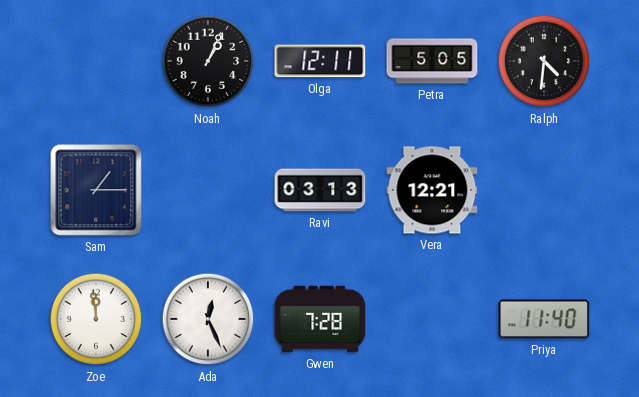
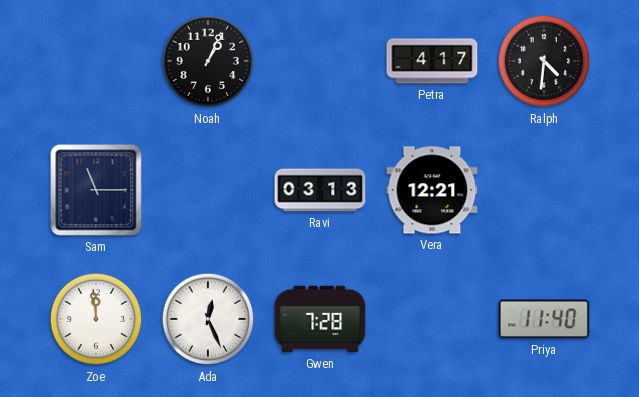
Olga: 12:11 -> none
Petra: 5:05 -> 4:17
Sam: 1:15 -> 11:15
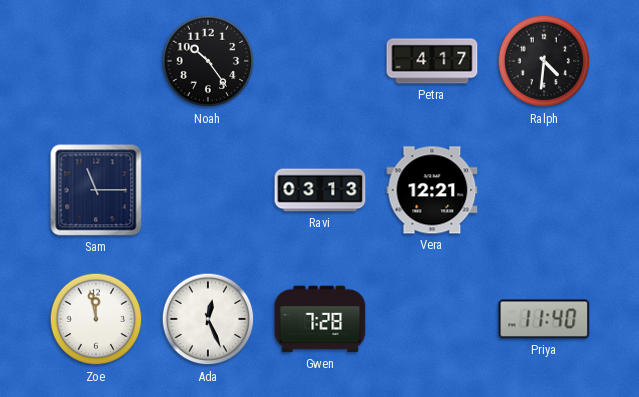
Noah: 1:04 -> 10:24
Zoe: 11:59 -> 11:58
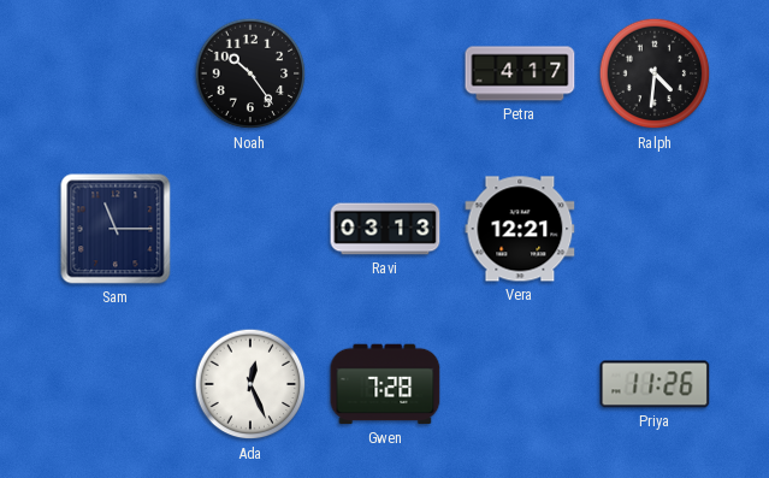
Zoe: 11:58 -> none
Priya: 11:40 -> 11:26
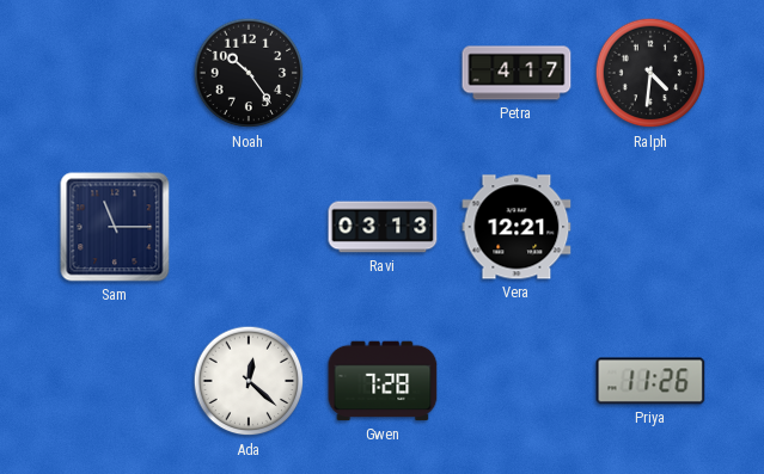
Ada: 12:26 -> 12:22
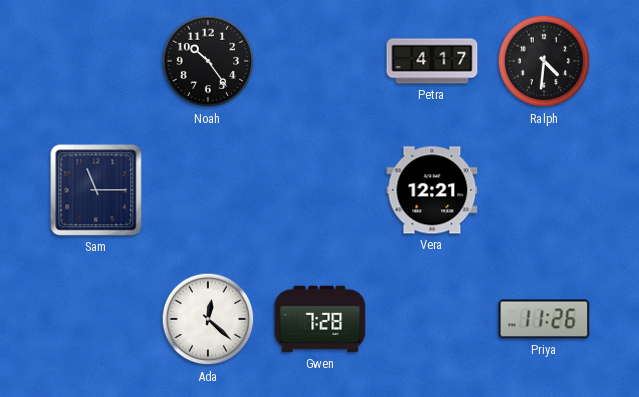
Ravi: 03:13 -> none
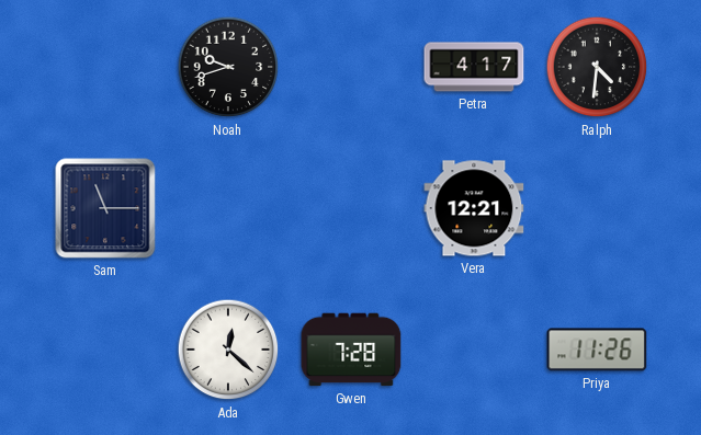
Noah: 10:24 -> 9:42
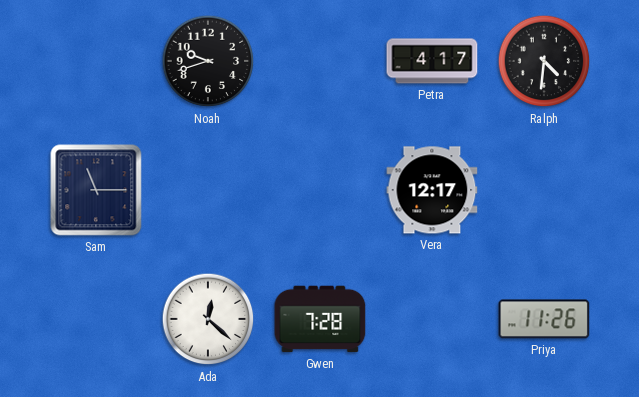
Vera: 12:21 -> 12:17
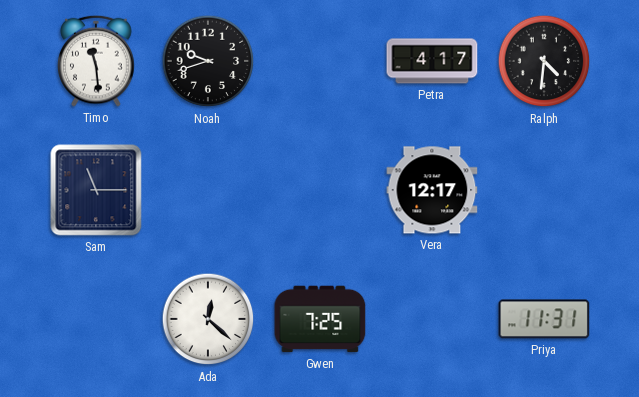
Timo: none -> 11:29
Gwen: 7:28 -> 7:25
Priya: 11:26 -> 11:31
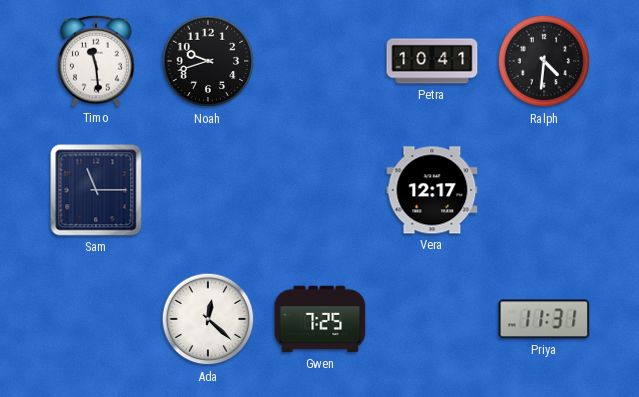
Petra: 4:17 -> 10:41
